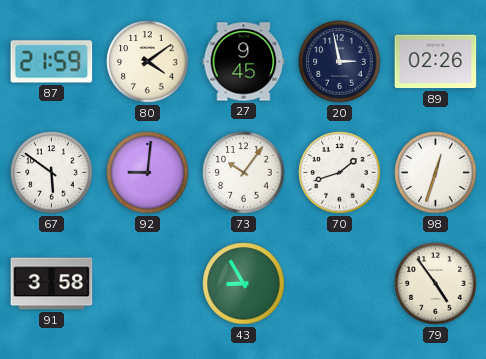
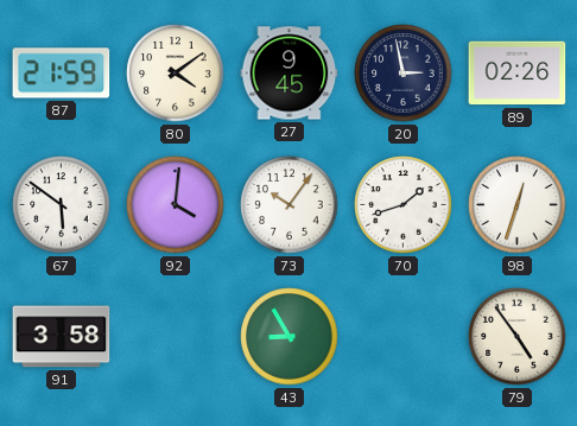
92: 9:01 -> 4:01
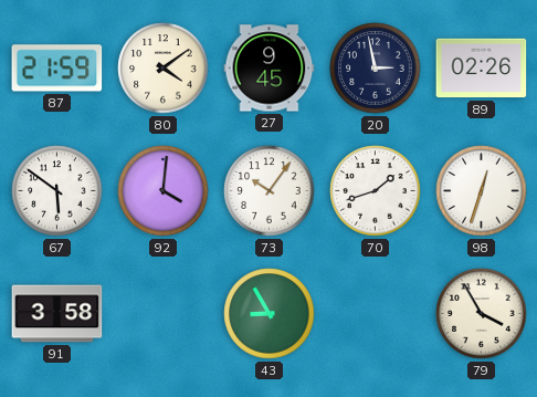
79: 4:54 -> 3:55
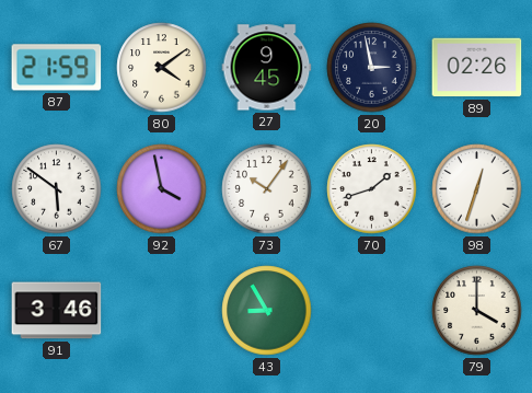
92: 4:01 -> 3:58
91: 3:58 -> 3:46
79: 3:55 -> 4:00
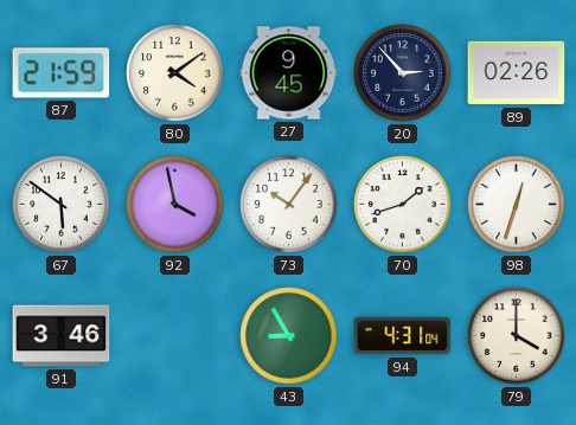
20: 2:58 -> 2:53
94: none -> 4:31
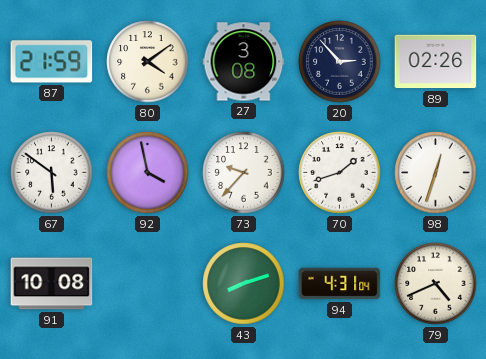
27: 9:45 -> 3:08
73: 10:06 -> 9:37
91: 3:46 -> 10:08
43: 8:55 -> 8:12
79: 4:00 -> 4:41
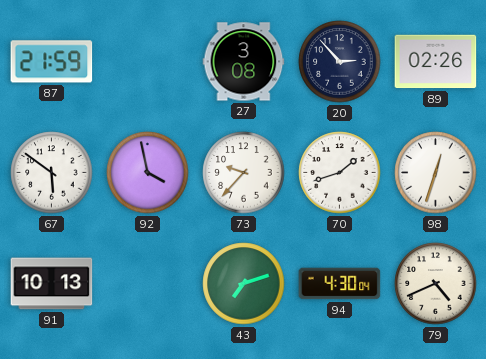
80: 4:09 -> none
91: 10:08 -> 10:13
43: 8:12 -> 7:12
94: 4:31 -> 4:30
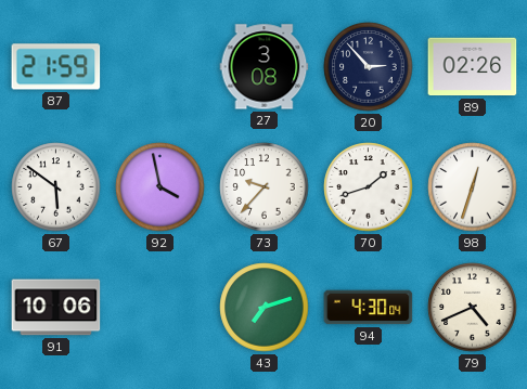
91: 10:13 -> 10:06
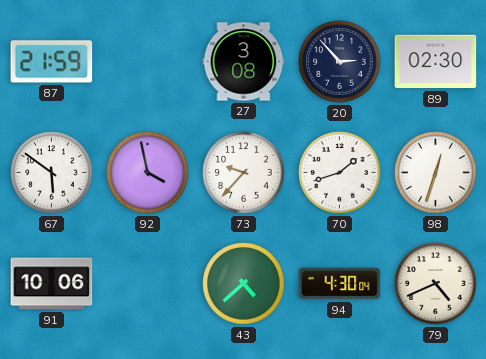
89: 02:26 -> 02:30
43: 7:12 -> 4:38
